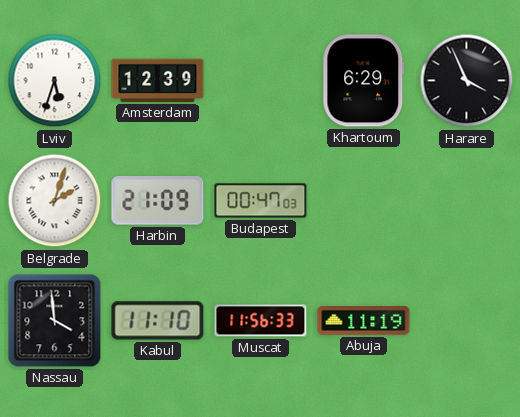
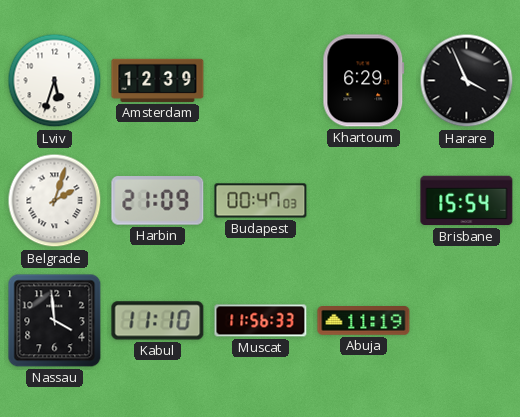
Brisbane: none -> 15:54
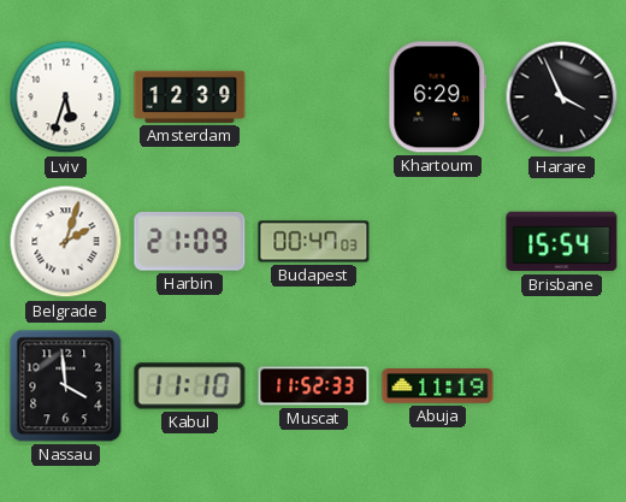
Muscat: 11:56 -> 11:52
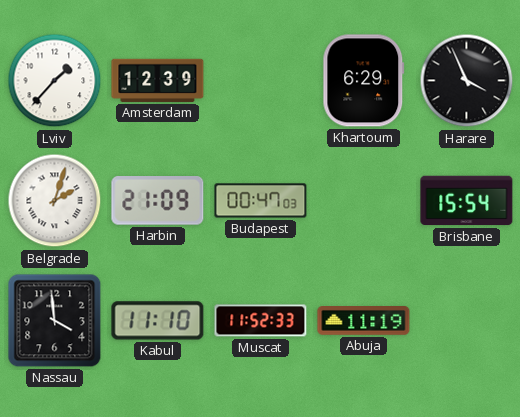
Lviv: 5:33 -> 1:37
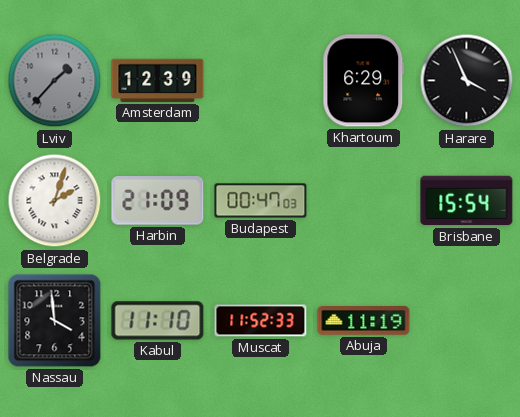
Lviv dial: white -> grey
